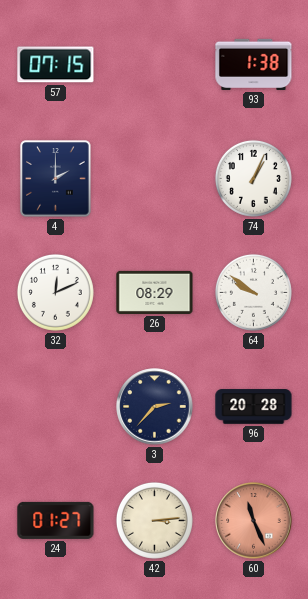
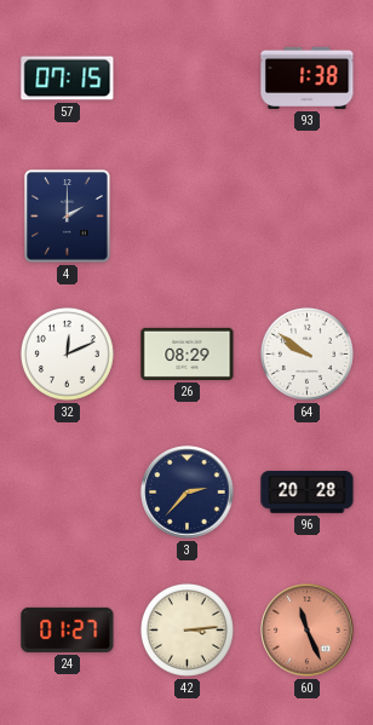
74: 1:04 -> none
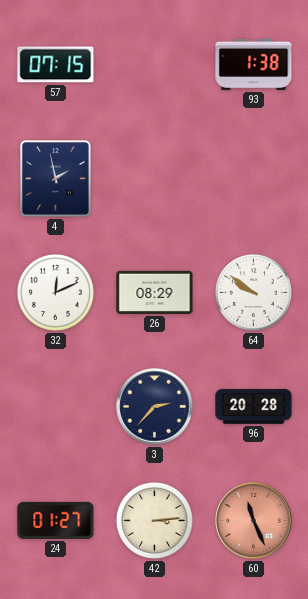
4: 2:00 -> 1:58
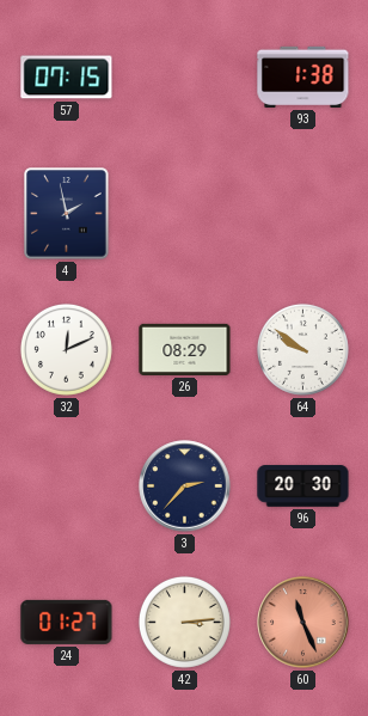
96: 20:28 -> 20:30
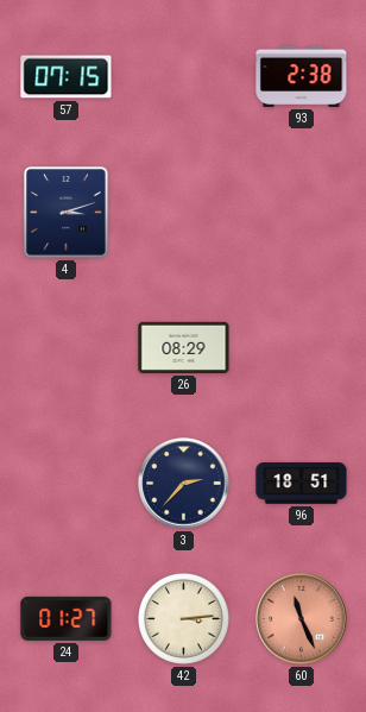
93: 1:38 -> 2:38
4: 1:58 -> 3:12
32: 12:11 -> none
64: 9:51 -> none
96: 20:30 -> 18:51
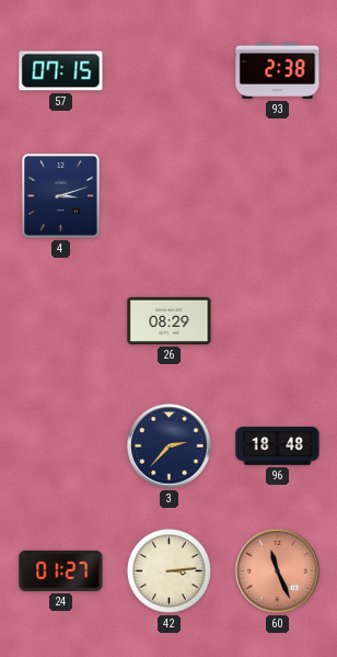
96: 18:51 -> 18:48
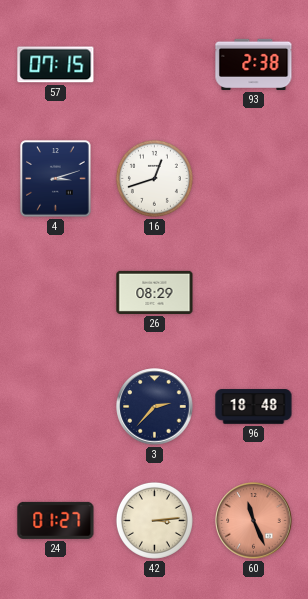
16: none -> 12:42
